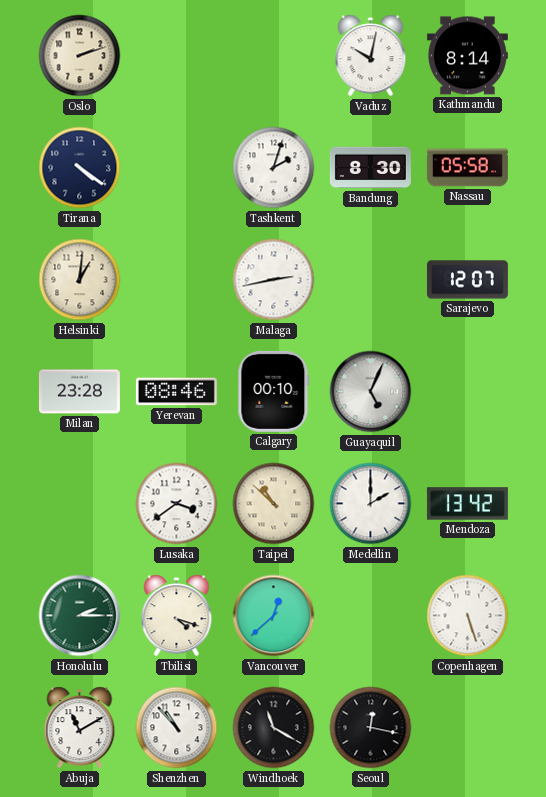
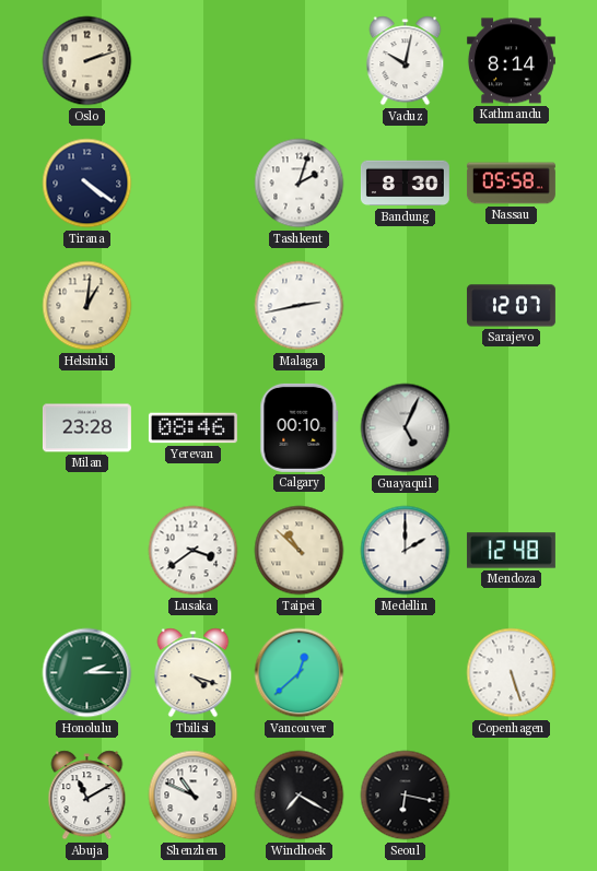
Mendoza: 13:42 -> 12:48
Shenzhen: 10:53 -> 10:49
Windhoek: 11:20 -> 7:20
Seoul: 12:17 -> 6:17
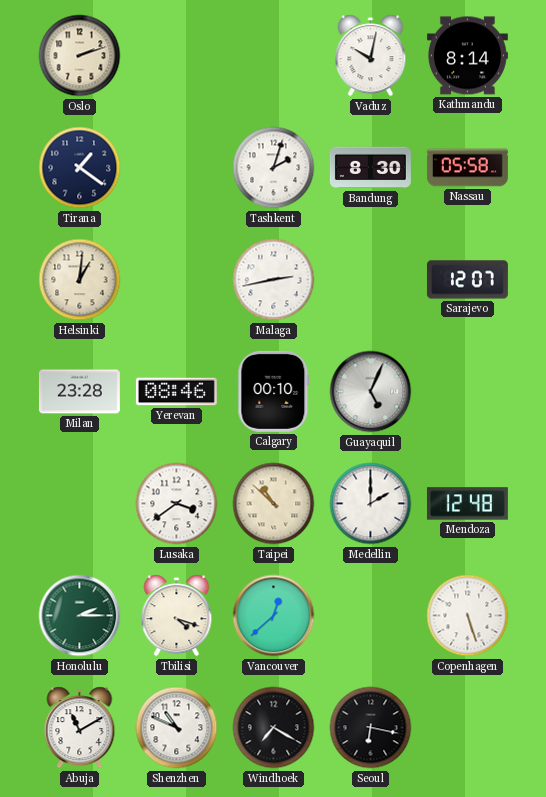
Tirana: 4:21 -> 1:21
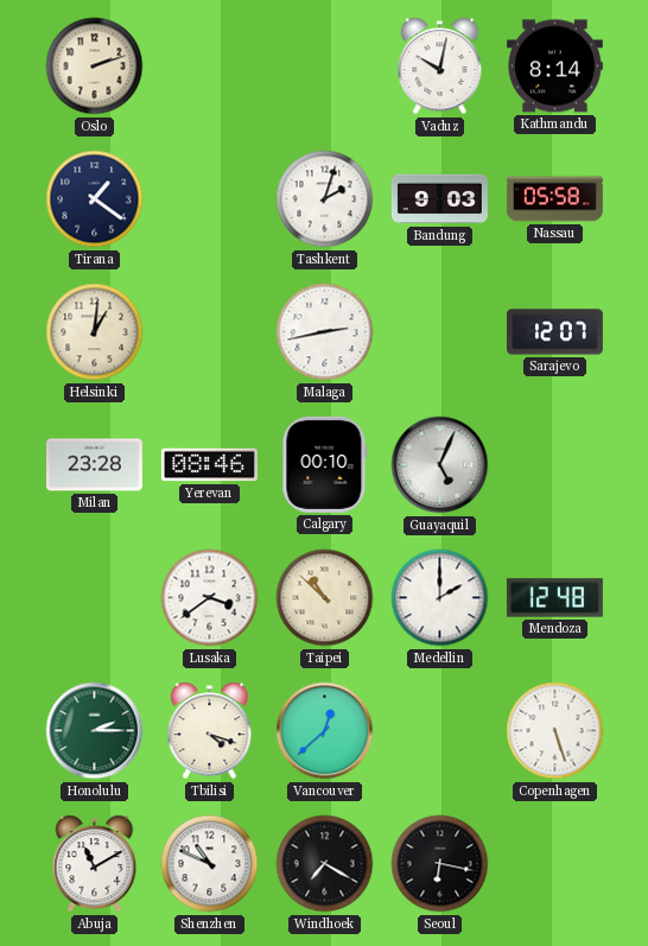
Bandung: 8:30 -> 9:03
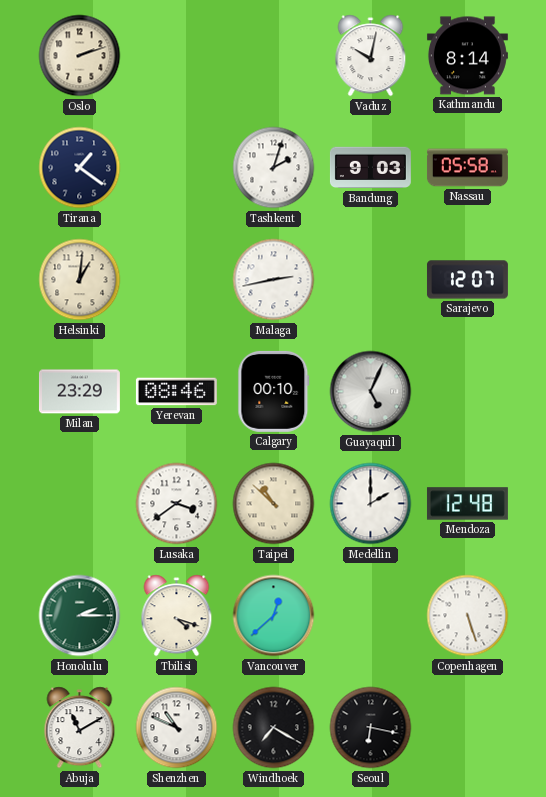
Milan: 23:28 -> 23:29
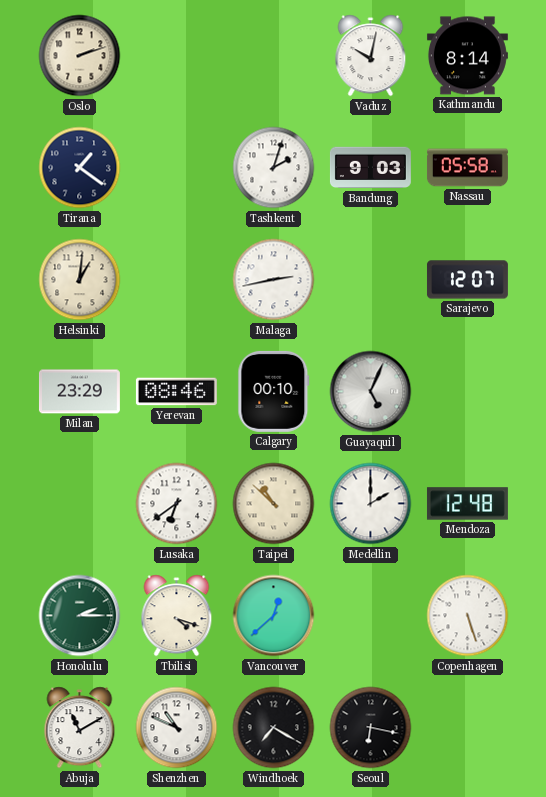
Lusaka: 3:39 -> 6:39
